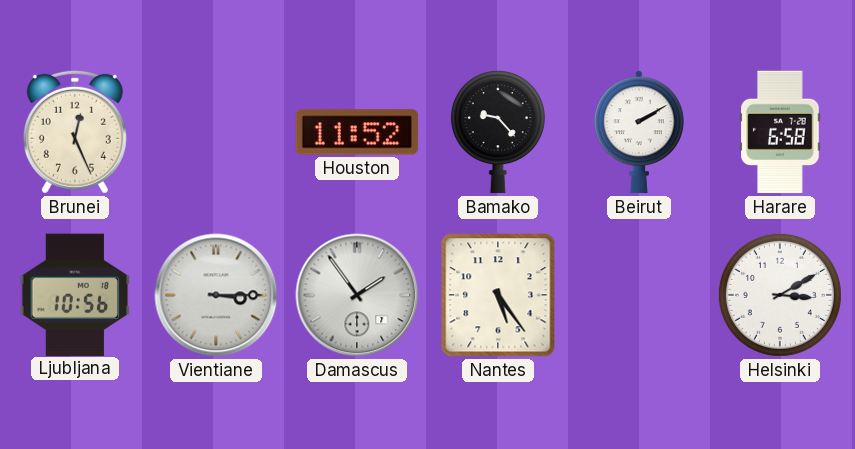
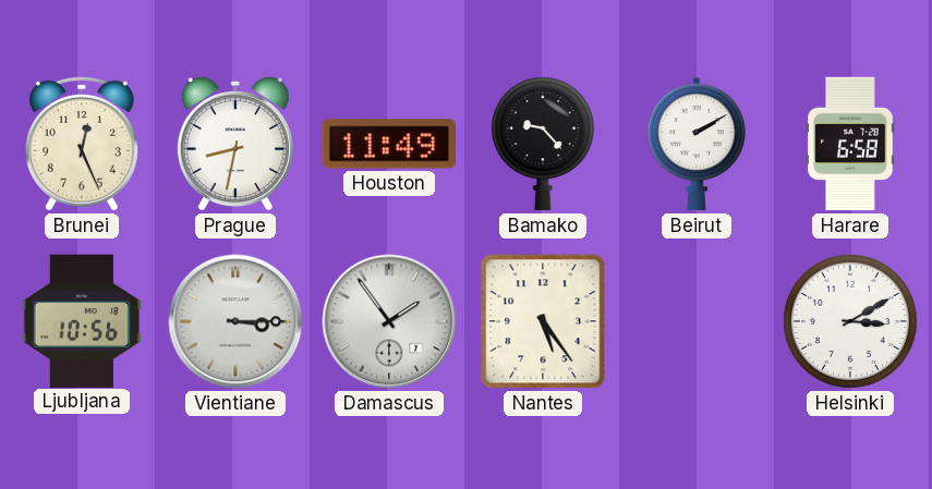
Prague: none -> 8:32
Houston: 11:52 -> 11:49
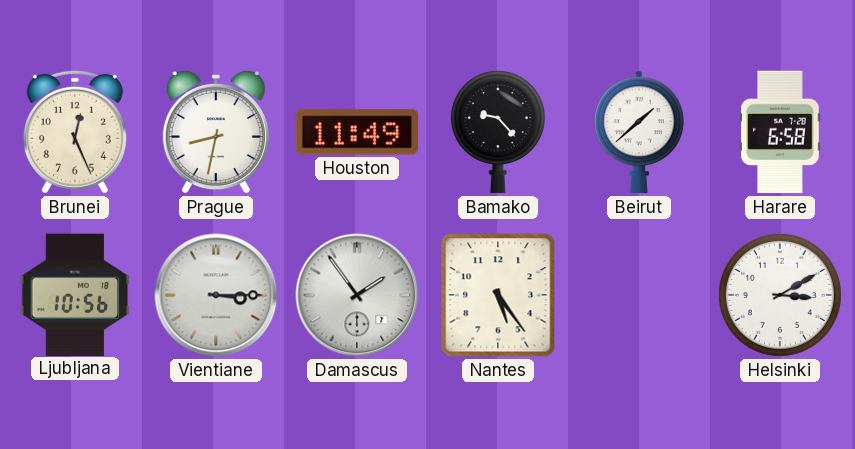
Beirut: 2:10 -> 1:38
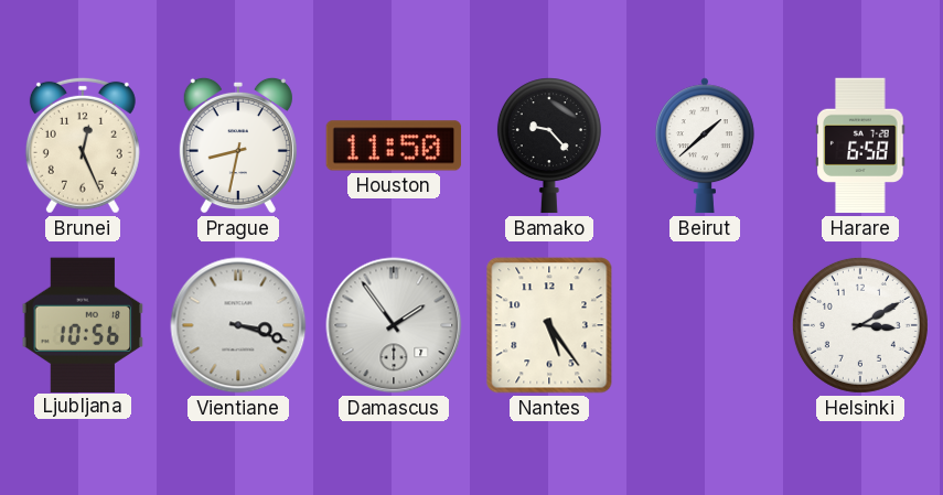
Houston: 11:49 -> 11:50
Vientiane: 3:15 -> 3:18
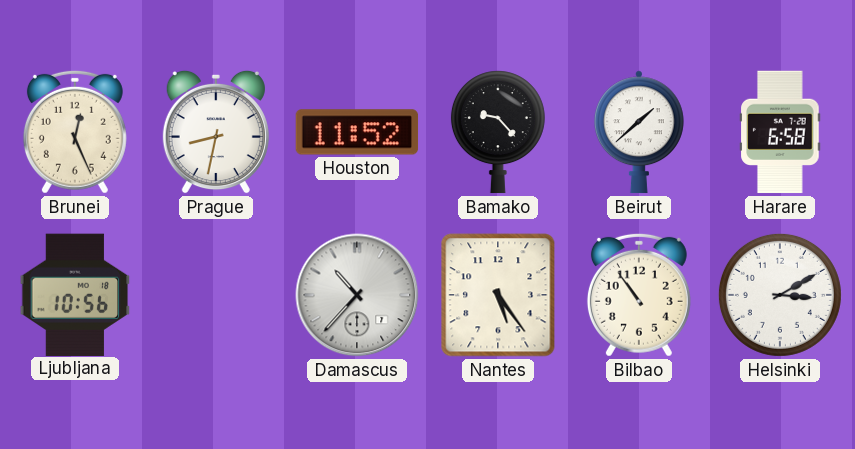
Houston: 11:50 -> 11:52
Vientiane: 3:18 -> none
Damascus: 1:54 -> 10:37
Bilbao: none -> 10:54
